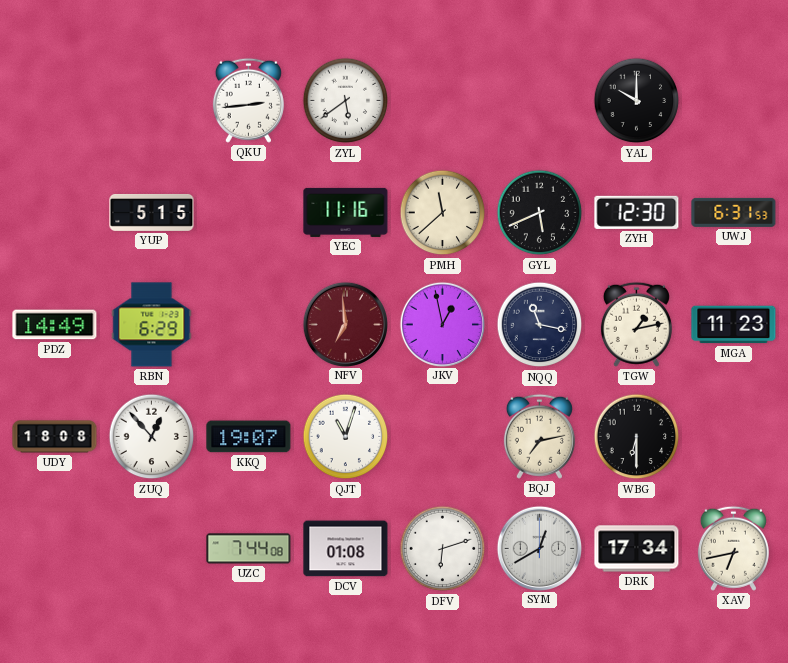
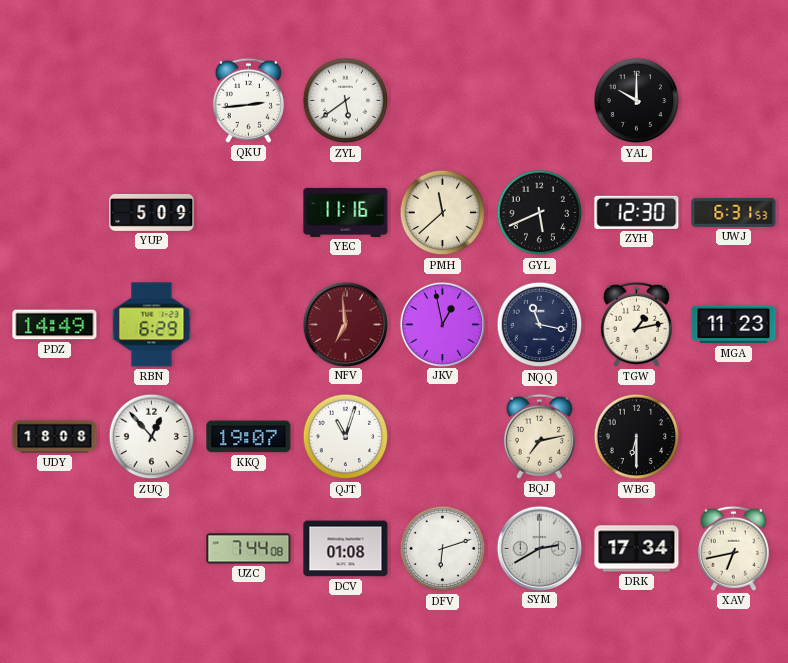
YUP: 5:15 -> 5:09
SYM: 12:40 -> 2:40
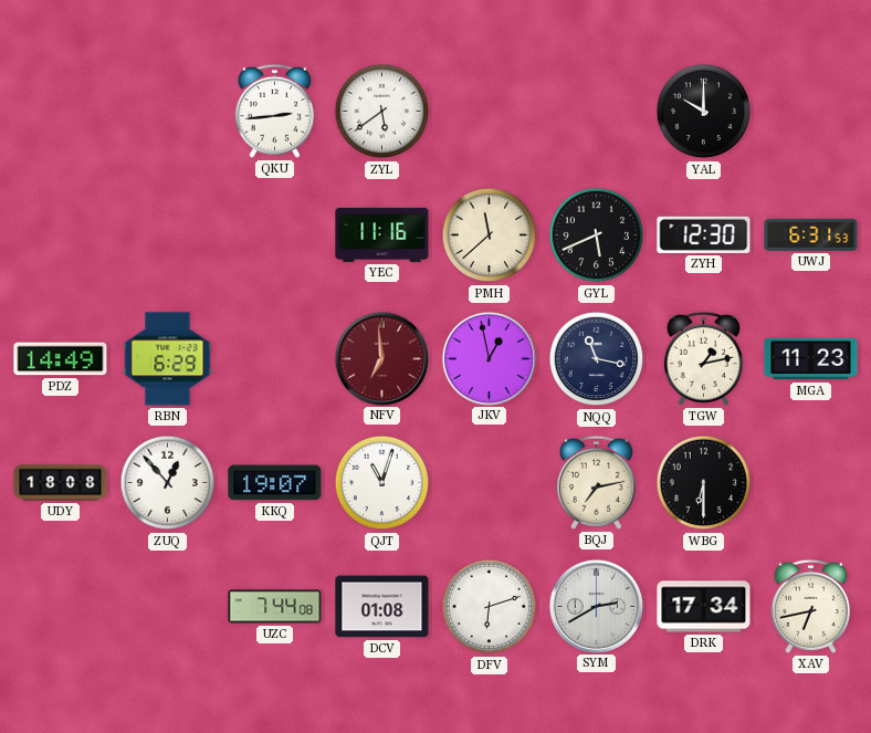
YUP: 5:09 -> none
